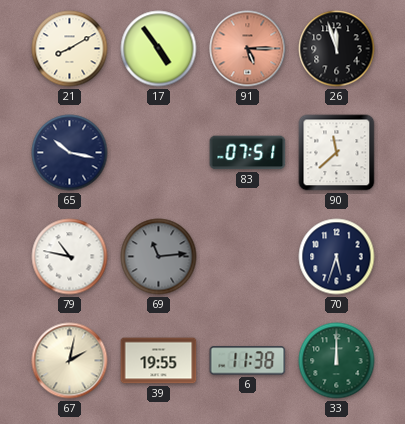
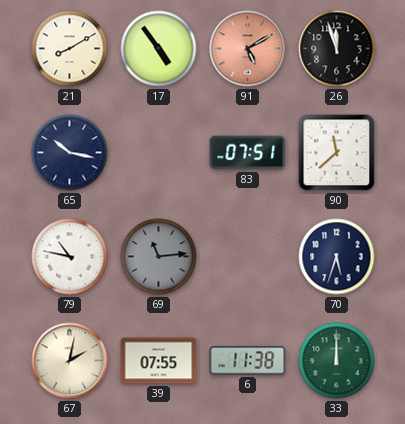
91: 5:15 -> 5:10
39: 19:55 -> 07:55
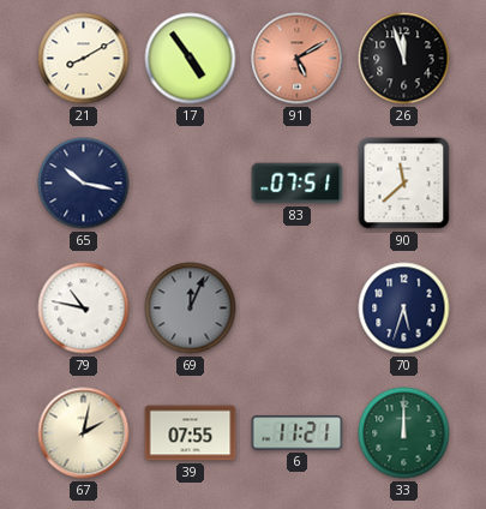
69: 11:14 -> 12:04
6: 11:38 -> 11:21
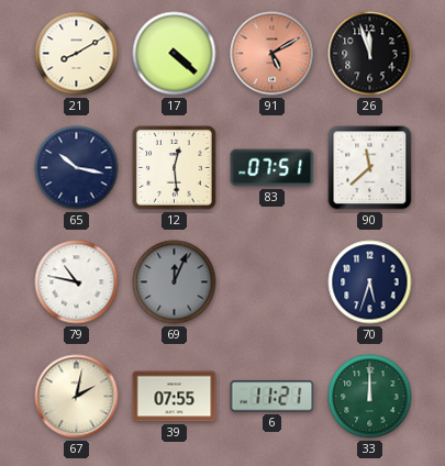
17: 4:54 -> 4:22
12: none -> 12:29
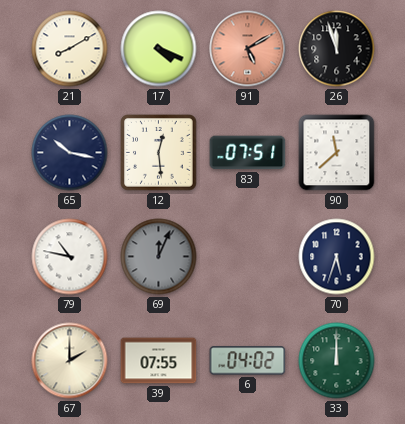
17: 4:22 -> 4:19
67: 2:02 -> 2:00
6: 11:21 -> 04:02
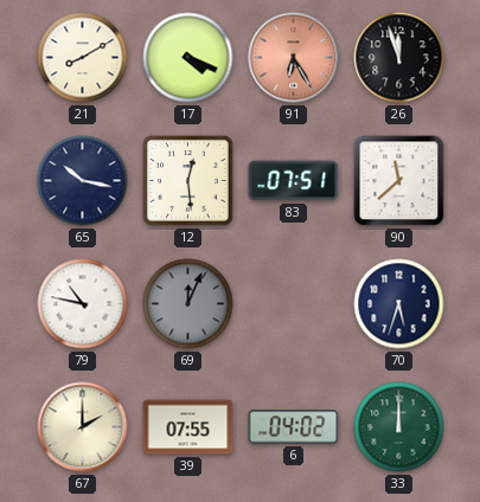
91: 5:10 -> 6:25
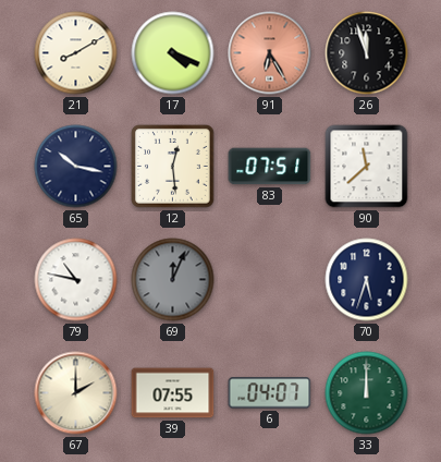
6: 04:02 -> 04:07
